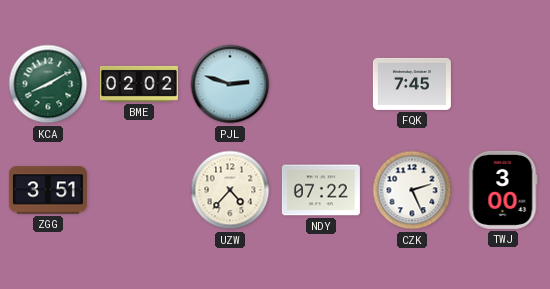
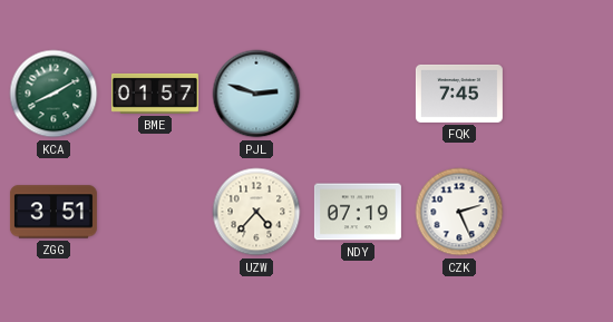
BME: 02:02 -> 01:57
NDY: 07:22 -> 07:19
TWJ: 3:00 -> none
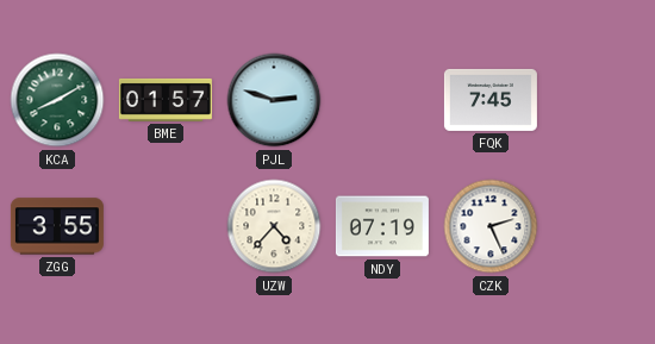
ZGG: 3:51 -> 3:55
